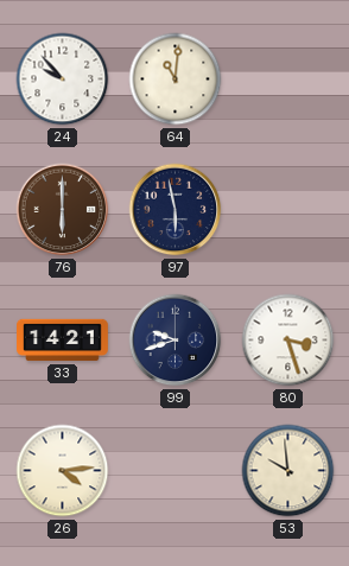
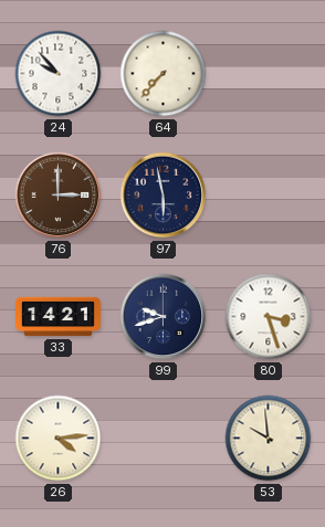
64: 11:01 -> 7:37
76: 6:00 -> 3:00
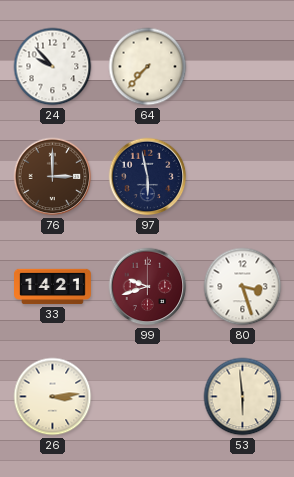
99 dial: navy -> burgundy
26: 4:14 -> 3:14
53: 9:59 -> 5:59
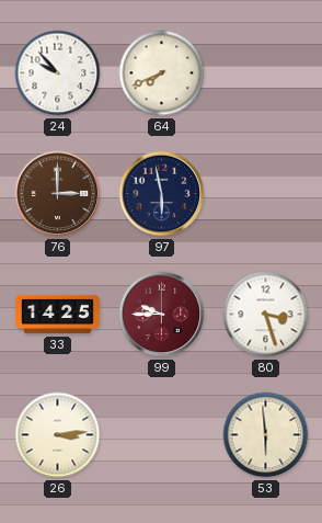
64: 7:37 -> 7:41
33: 14:21 -> 14:25
99: 9:42 -> 9:45
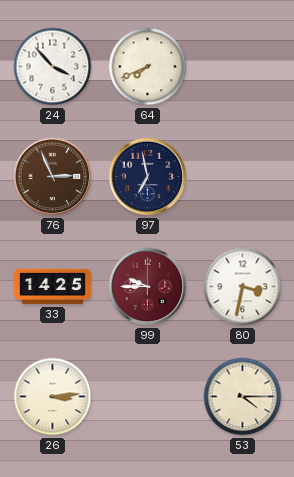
24: 9:53 -> 3:53
76: 3:00 -> 2:56
97: 5:58 -> 6:58
80: 3:27 -> 3:32
53: 5:59 -> 4:15
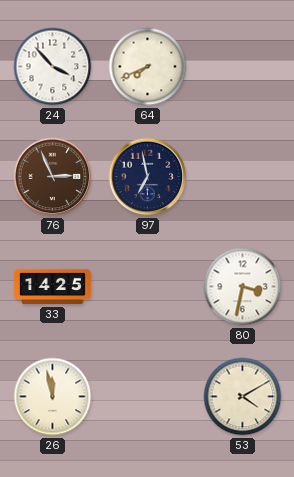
99: 9:45 -> none
26: 3:14 -> 11:58
53: 4:15 -> 4:10
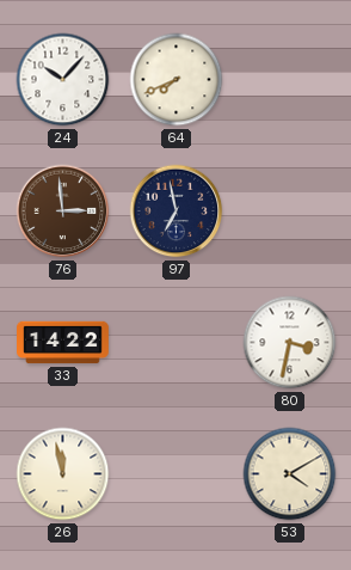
24: 3:53 -> 10:07
76: 2:56 -> 2:59
33: 14:25 -> 14:22
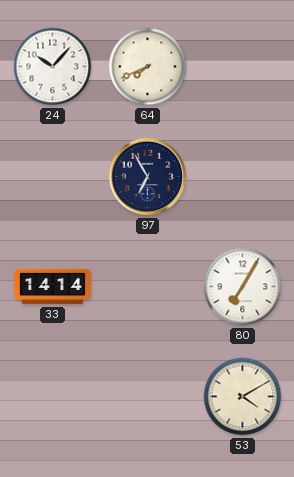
76: 2:59 -> none
97: 6:58 -> 6:55
33: 14:22 -> 14:14
80: 3:32 -> 7:05
26: 11:58 -> none
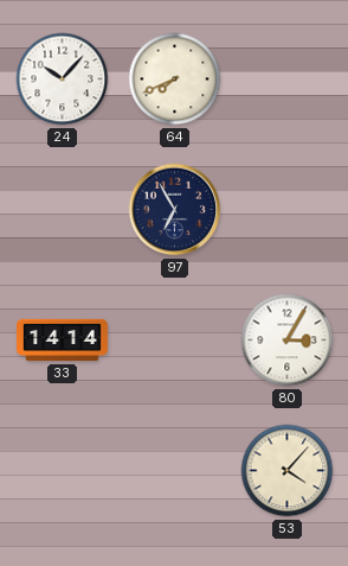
80: 7:05 -> 3:05
53: 4:10 -> 4:07
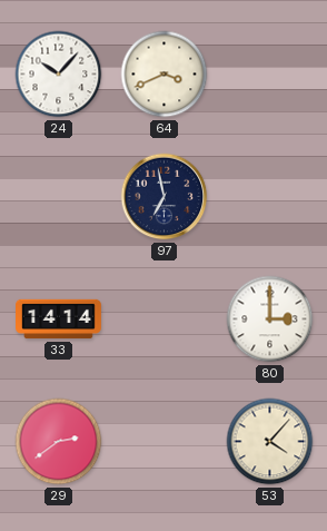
64: 7:41 -> 3:41
97: 6:55 -> 6:58
80: 3:05 -> 3:00
29: none -> 2:39
